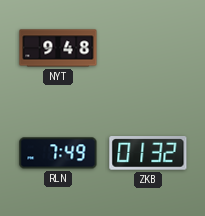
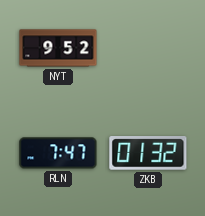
NYT: 9:48 -> 9:52
RLN: 7:49 -> 7:47
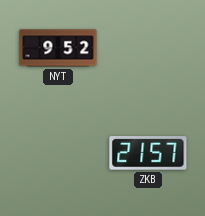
RLN: 7:47 -> none
ZKB: 01:32 -> 21:57
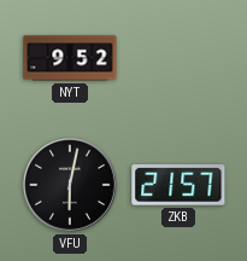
VFU: none -> 6:02
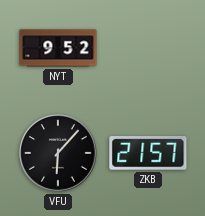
VFU: 6:02 -> 6:07
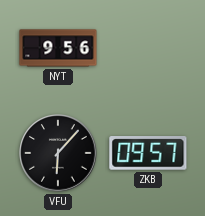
NYT: 9:52 -> 9:56
ZKB: 21:57 -> 09:57
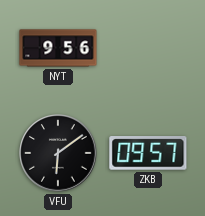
VFU: 6:07 -> 6:09
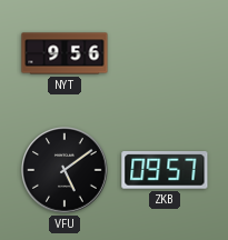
VFU: 6:09 -> 5:09
